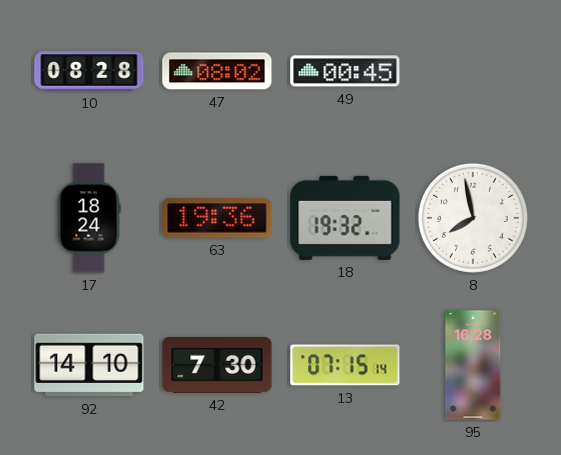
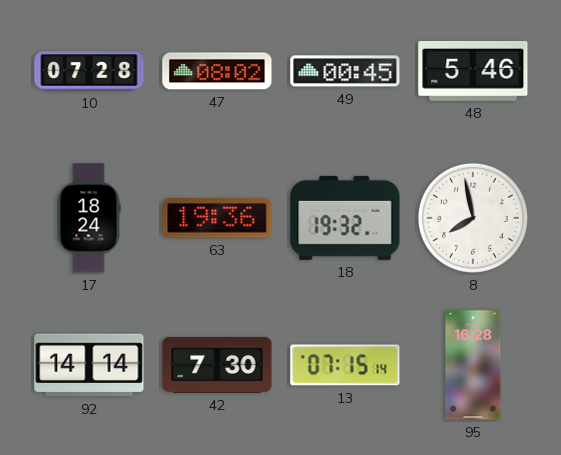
10: 08:28 -> 07:28
48: none -> 5:46
92: 14:10 -> 14:14
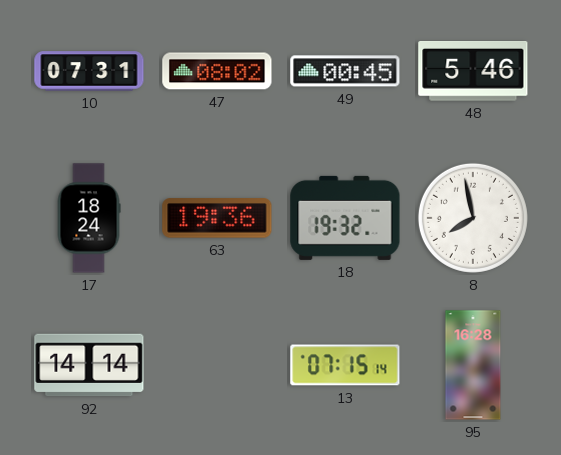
10: 07:28 -> 07:31
42: 7:30 -> none
